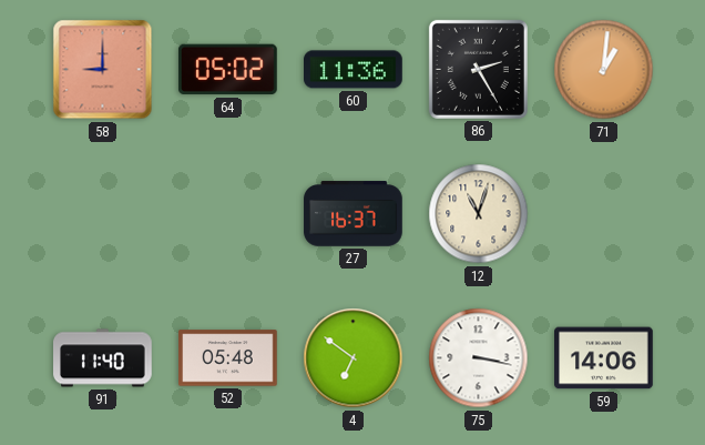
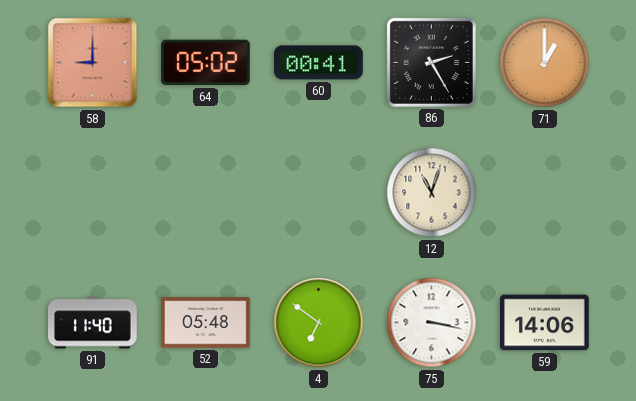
60: 11:36 -> 00:41
71: 1:01 -> 1:00
27: 16:37 -> none
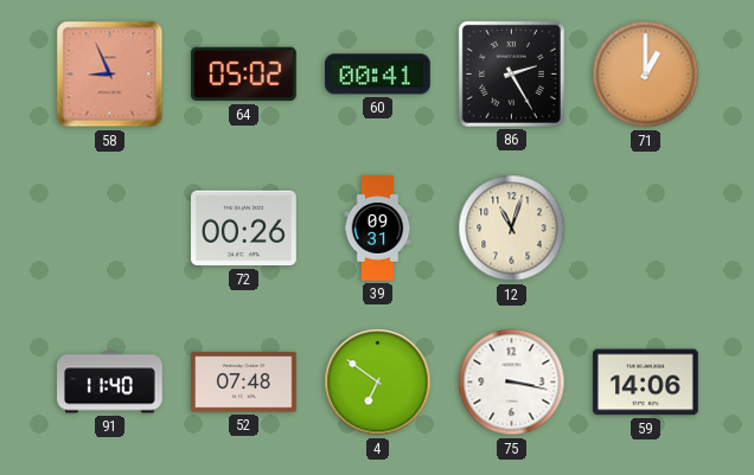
58: 9:00 -> 8:56
72: none -> 00:26
39: none -> 09:31
52: 05:48 -> 07:48
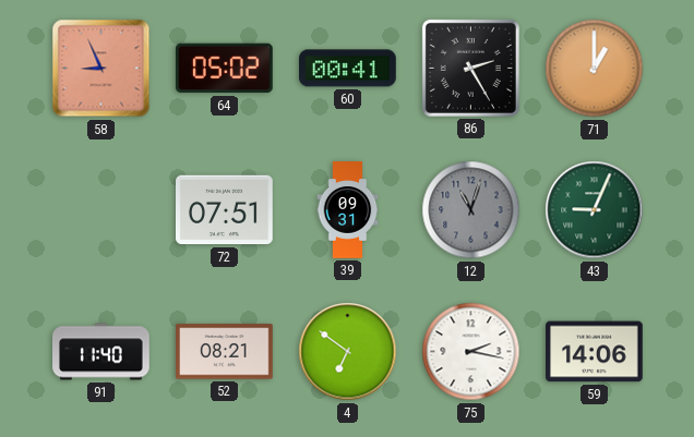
72: 00:26 -> 07:51
12 dial: cream -> grey
43: none -> 9:04
52: 07:48 -> 08:21
75: 3:17 -> 2:17
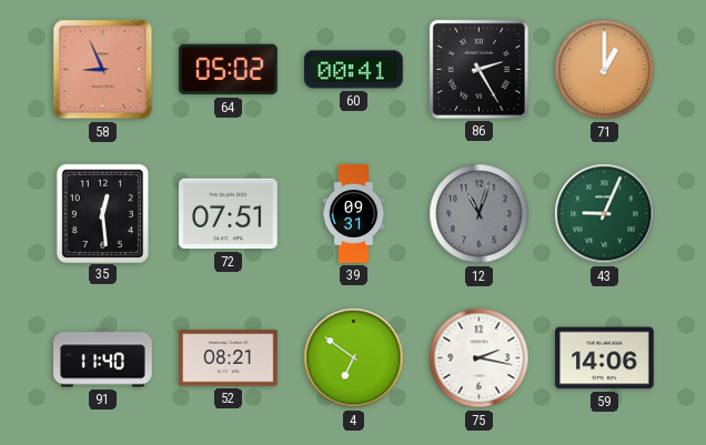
35: none -> 12:29
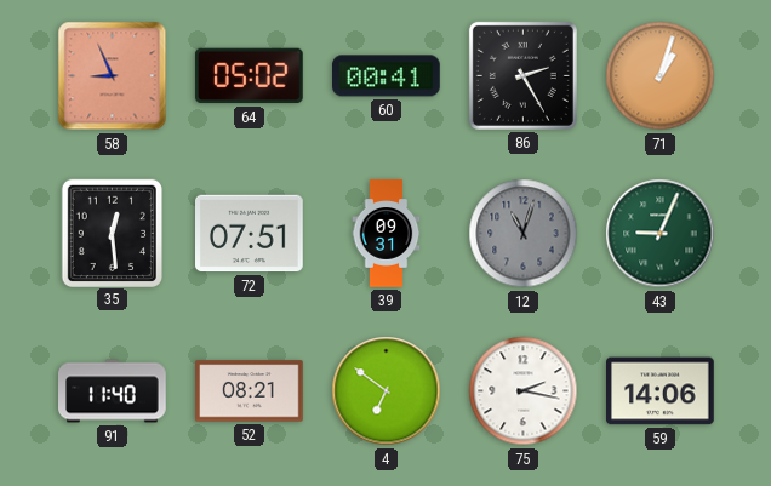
71: 1:00 -> 1:03
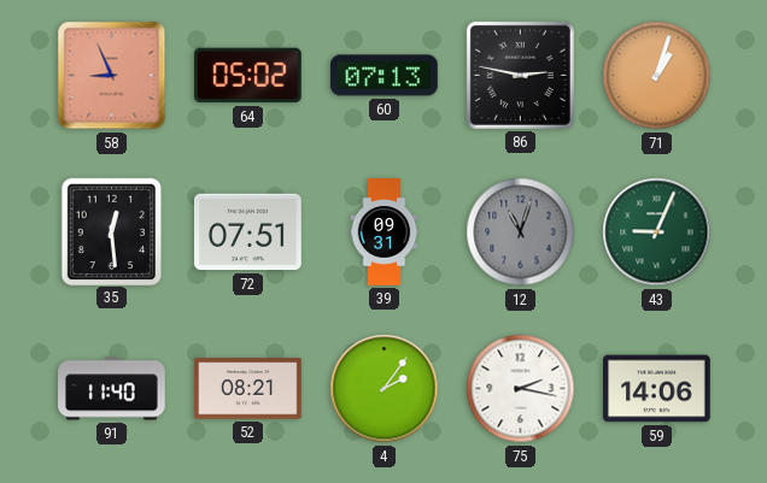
60: 00:41 -> 07:13
86: 2:25 -> 2:47
4: 6:51 -> 2:06
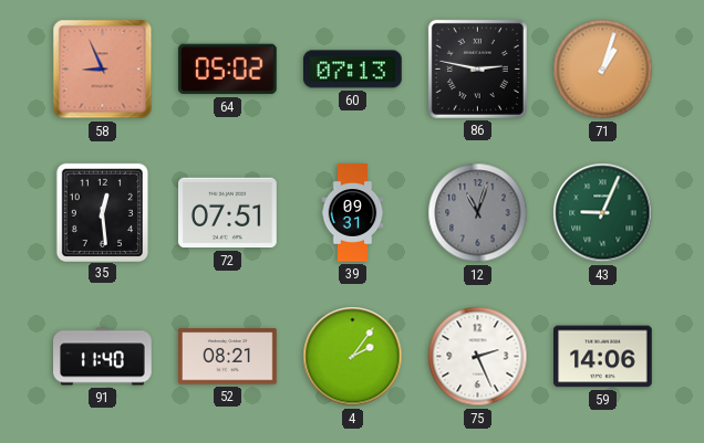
75: 2:17 -> 2:26
